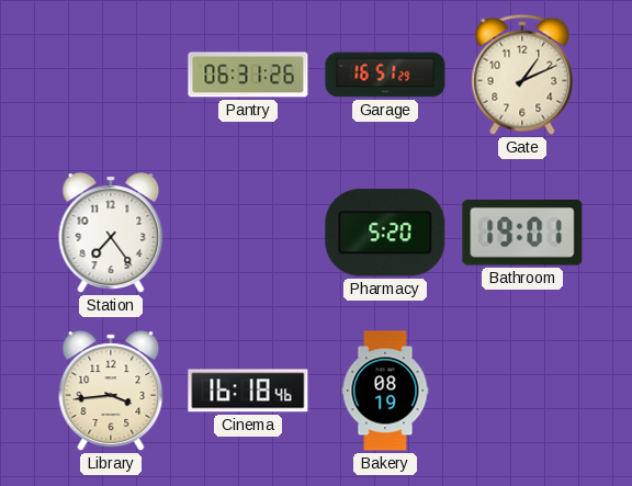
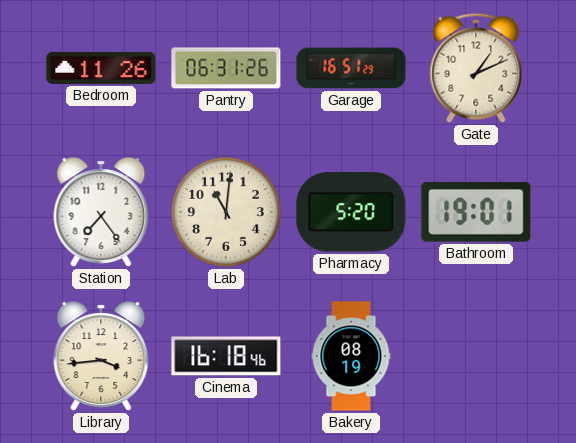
Bedroom: none -> 11:26
Lab: none -> 11:01
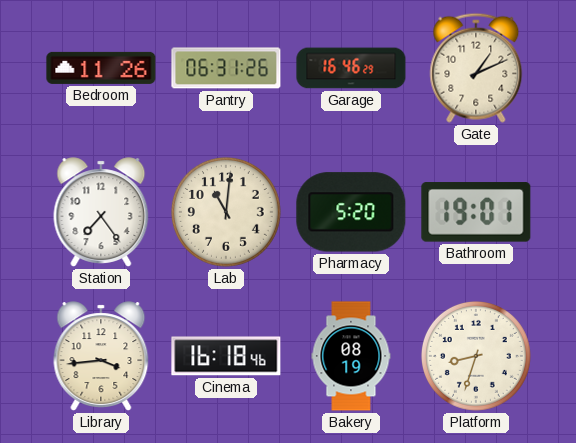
Garage: 16:51 -> 16:46
Platform: none -> 8:33
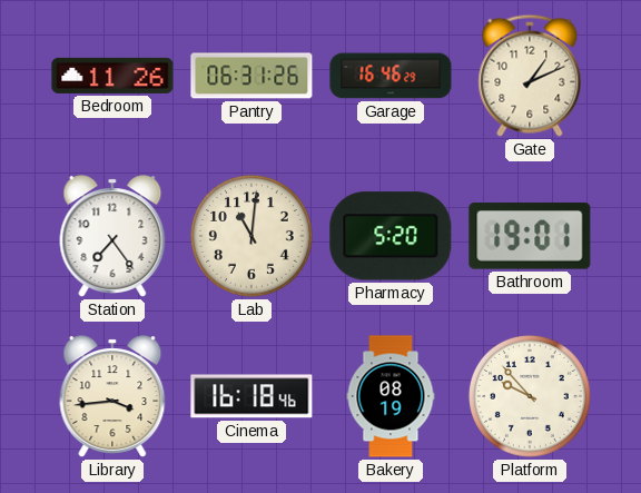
Platform: 8:33 -> 9:53
